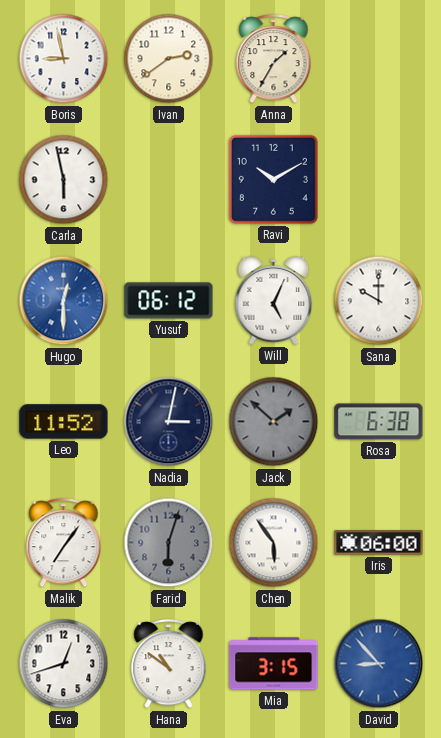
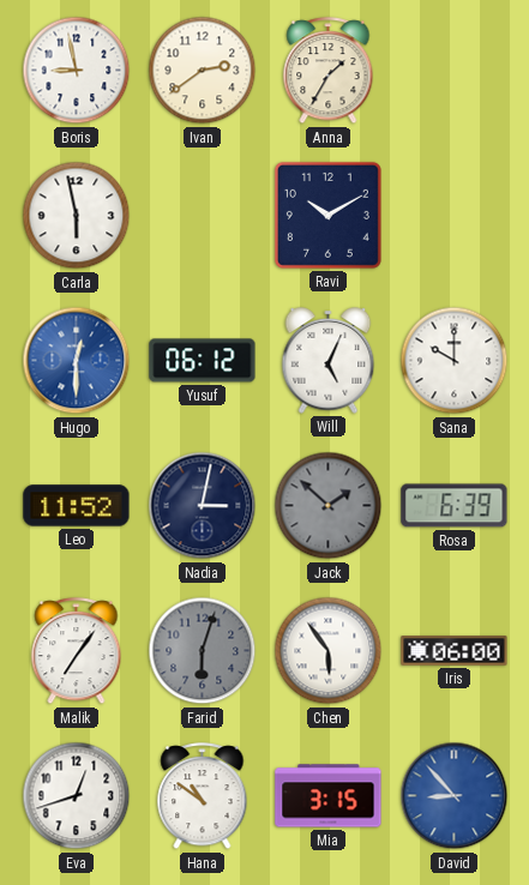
Rosa: 6:38 -> 6:39
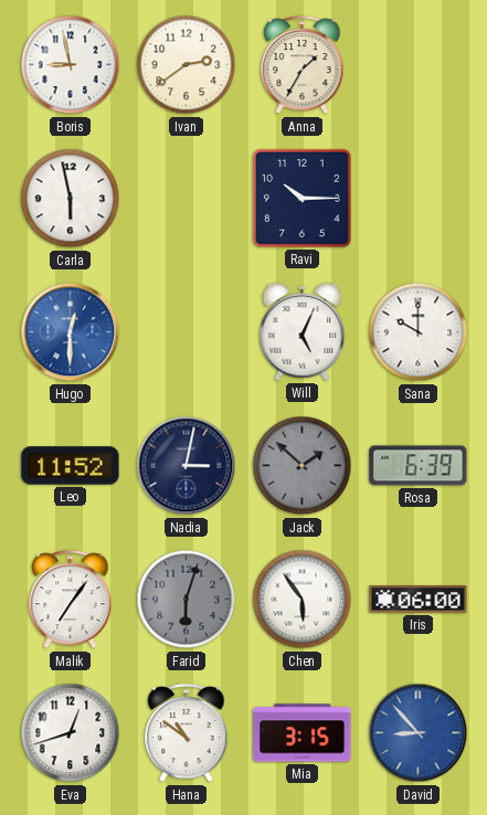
Ravi: 10:10 -> 10:15
Yusuf: 06:12 -> none
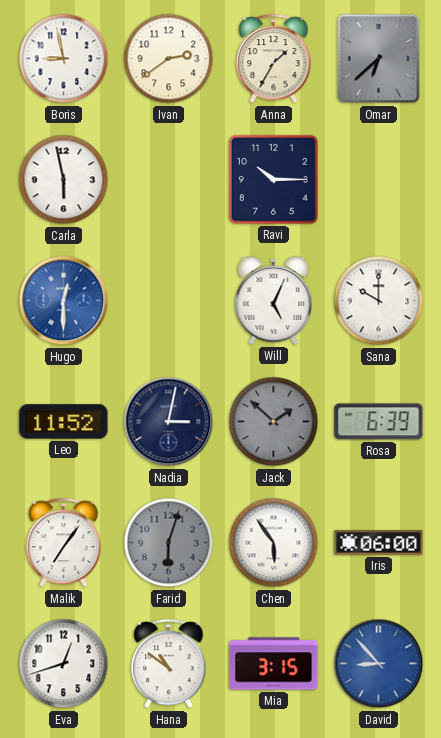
Omar: none -> 6:38
